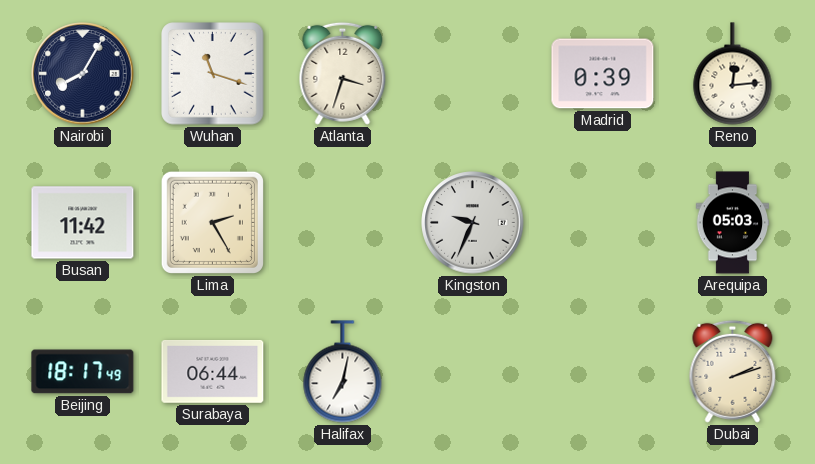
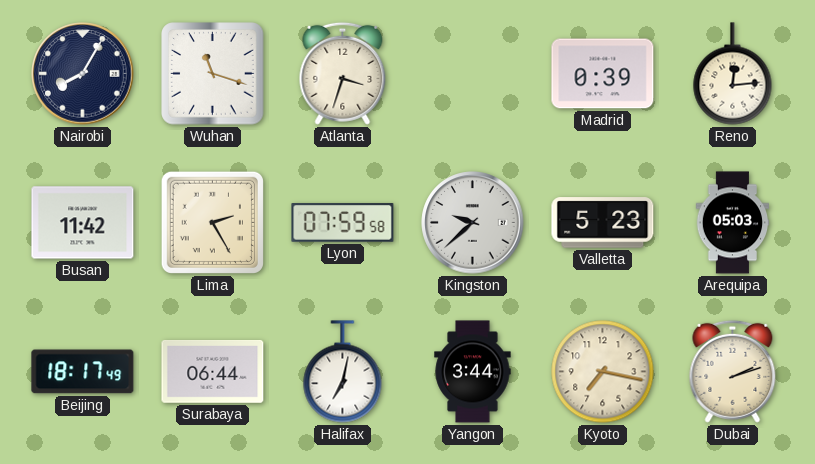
Lyon: none -> 07:59
Kingston: 9:34 -> 9:38
Valletta: none -> 5:23
Yangon: none -> 3:44
Kyoto: none -> 7:17
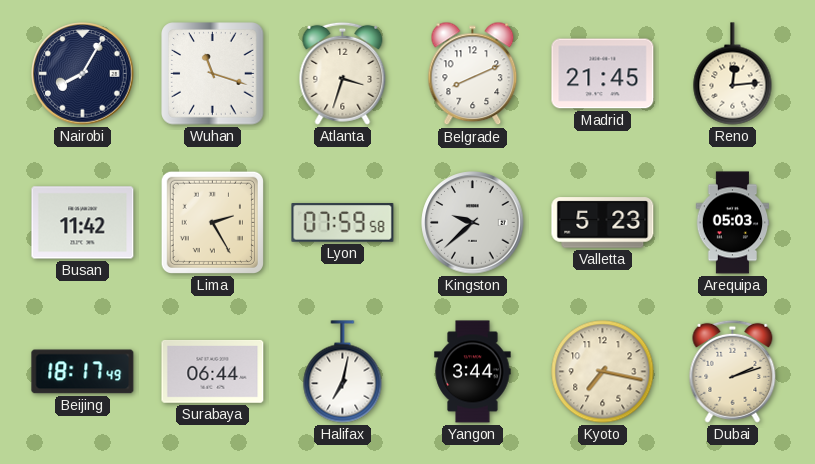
Belgrade: none -> 8:11
Madrid: 0:39 -> 21:45
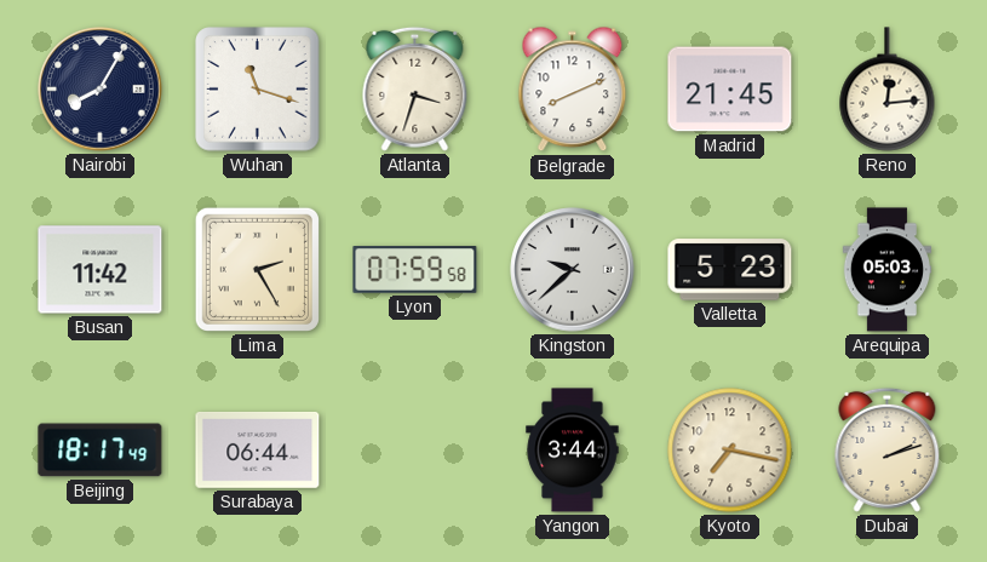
Halifax: 7:02 -> none
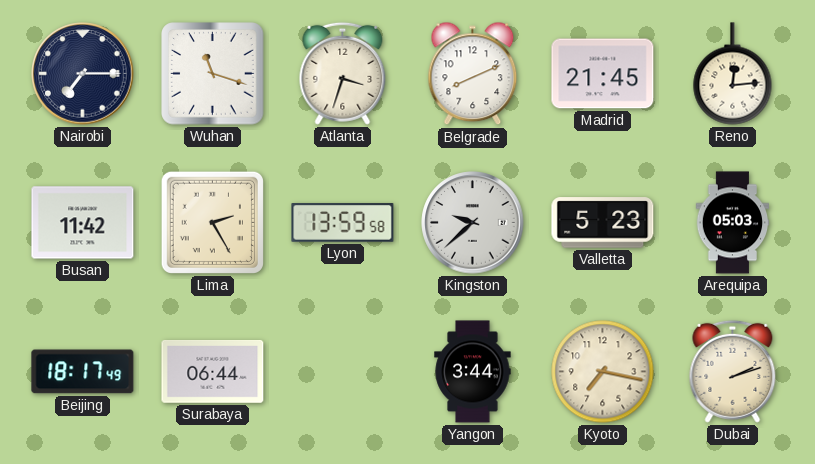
Nairobi: 8:05 -> 7:15
Lyon: 07:59 -> 13:59
